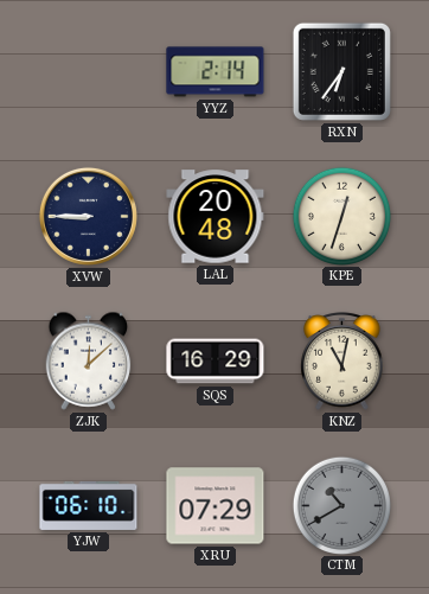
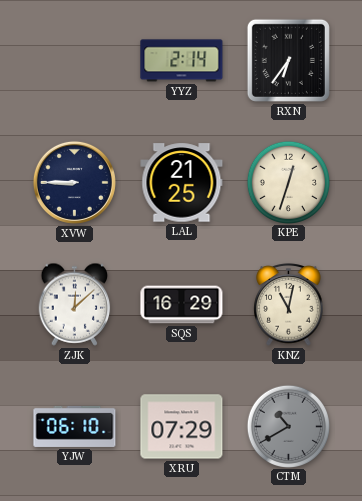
LAL: 20:48 -> 21:25
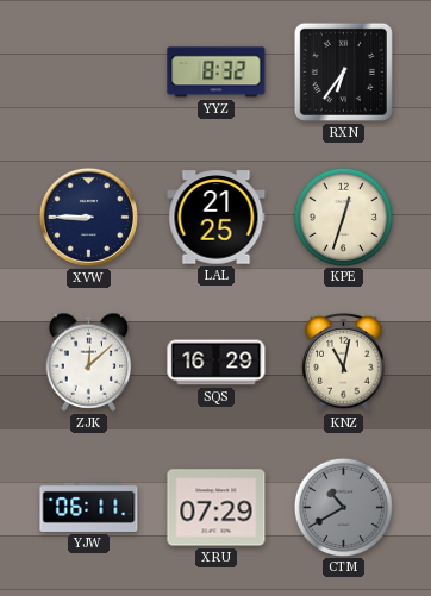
YYZ: 2:14 -> 8:32
YJW: 06:10 -> 06:11
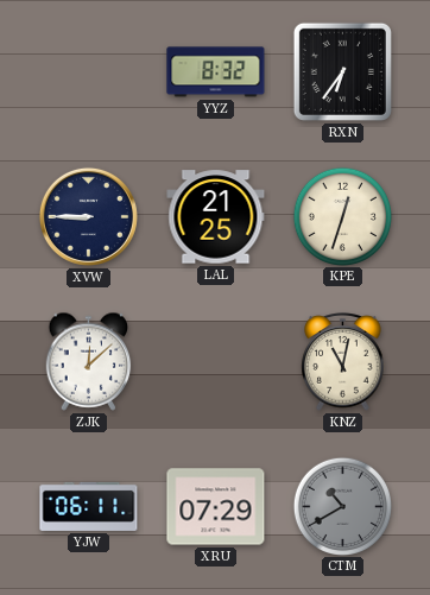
SQS: 16:29 -> none
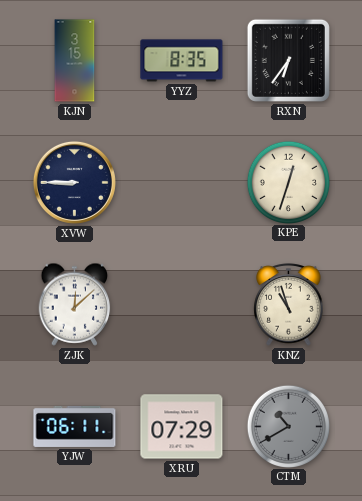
KJN: none -> 3:15
YYZ: 8:32 -> 8:35
LAL: 21:25 -> none
KNZ: 11:02 -> 10:57
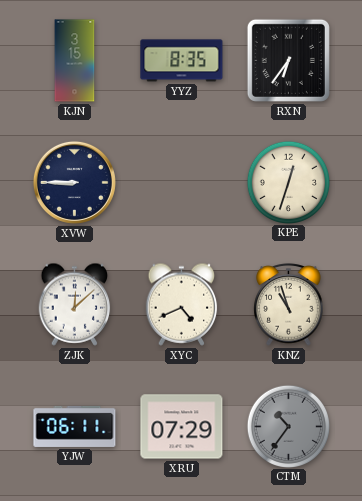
XYC: none -> 4:41
CTM: 10:40 -> 10:36
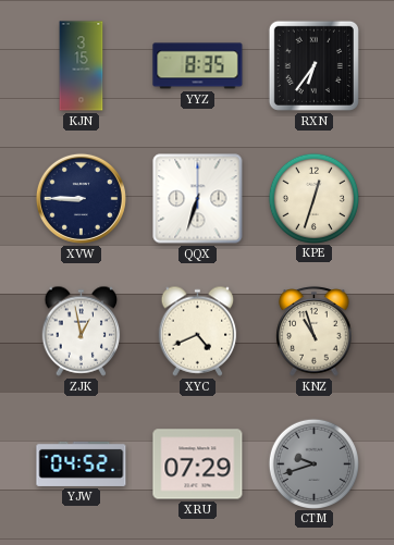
QQX: none -> 6:33
ZJK: 12:08 -> 12:58
YJW: 06:11 -> 04:52
CTM: 10:36 -> 9:42
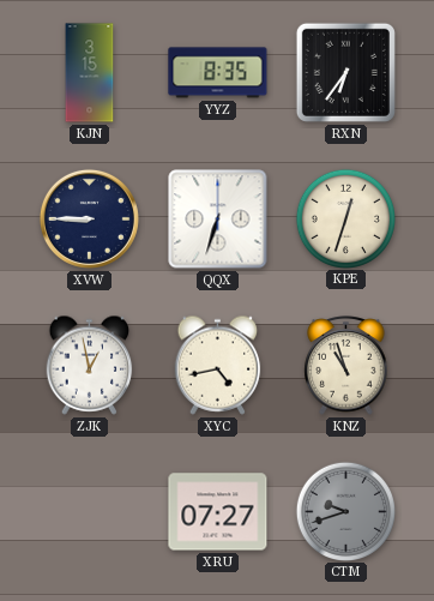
XYC: 4:41 -> 4:43
YJW: 04:52 -> none
XRU: 07:29 -> 07:27
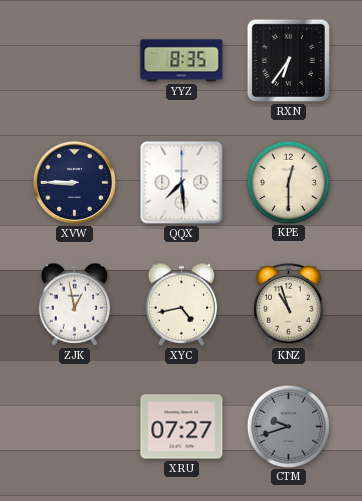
KJN: 3:15 -> none
QQX: 6:33 -> 7:29
KPE: 12:33 -> 12:30
